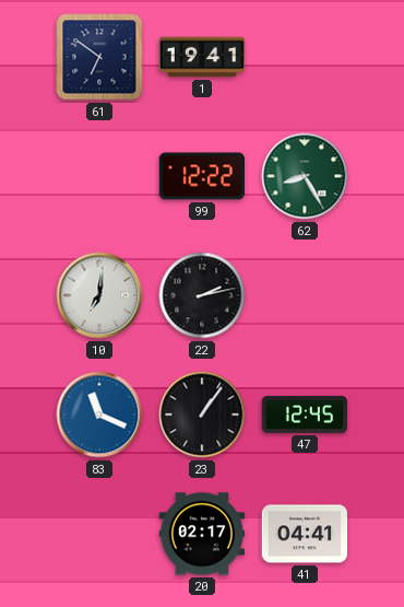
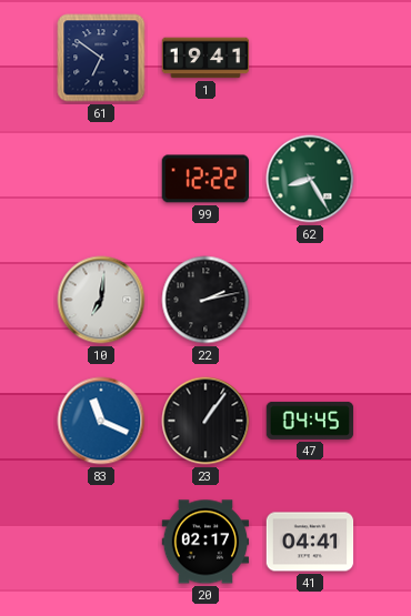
47: 12:45 -> 04:45
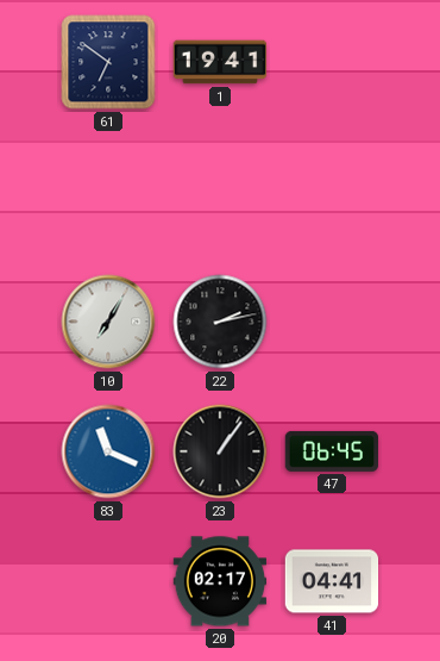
99: 12:22 -> none
62: 8:25 -> none
10: 7:01 -> 7:05
47: 04:45 -> 06:45
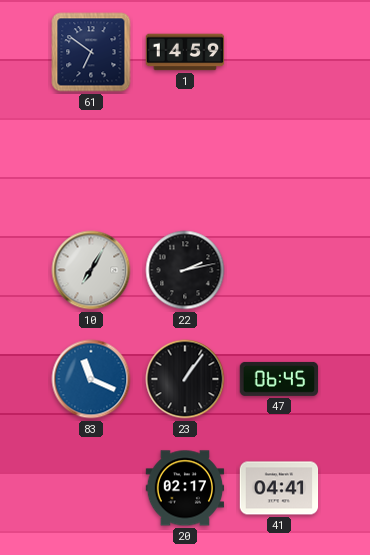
1: 19:41 -> 14:59
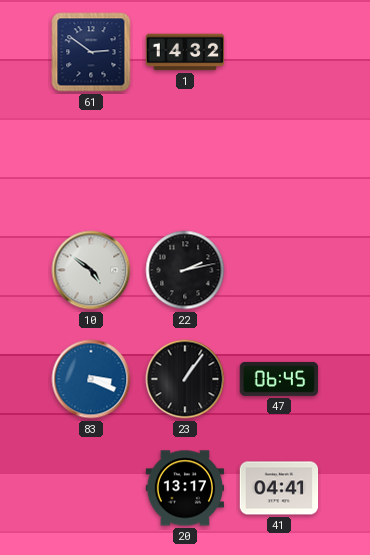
61: 6:51 -> 2:51
1: 14:59 -> 14:32
10: 7:05 -> 4:51
83: 11:19 -> 3:19
20: 02:17 -> 13:17
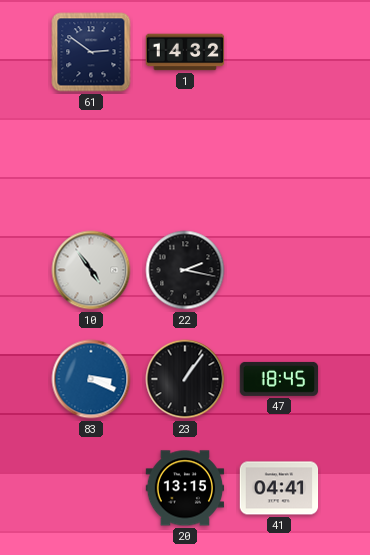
10: 4:51 -> 4:54
22: 2:13 -> 2:17
47: 06:45 -> 18:45
20: 13:17 -> 13:15
